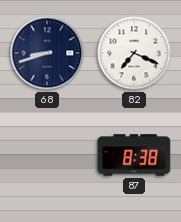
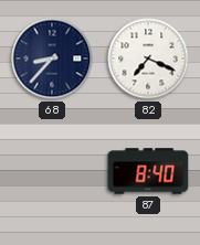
68: 8:42 -> 8:37
87: 8:38 -> 8:40
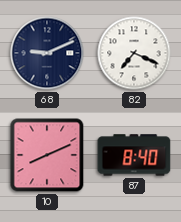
68: 8:37 -> 9:11
10: none -> 8:11
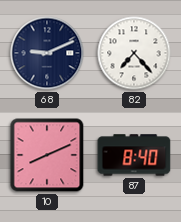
82: 7:19 -> 7:23
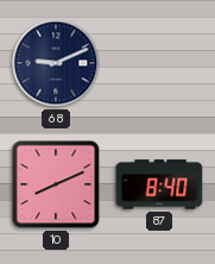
82: 7:23 -> none
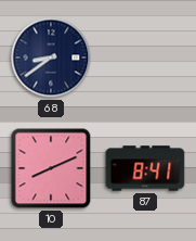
68: 9:11 -> 8:39
87: 8:40 -> 8:41
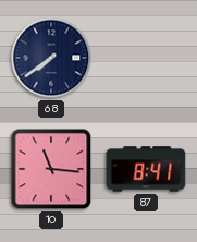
68: 8:39 -> 7:39
10: 8:11 -> 11:16
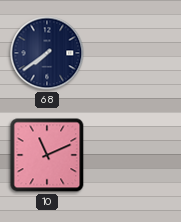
10: 11:16 -> 11:11
87: 8:41 -> none
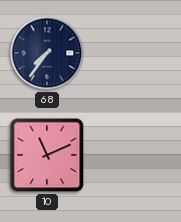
68: 7:39 -> 7:36
